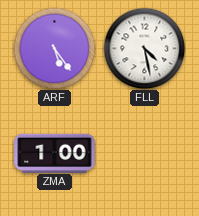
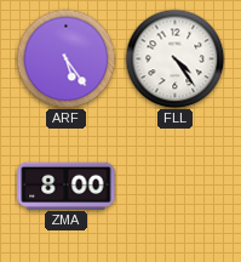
FLL: 4:28 -> 4:24
ZMA: 1:00 -> 8:00
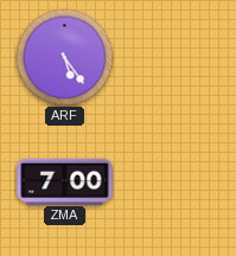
FLL: 4:24 -> none
ZMA: 8:00 -> 7:00
